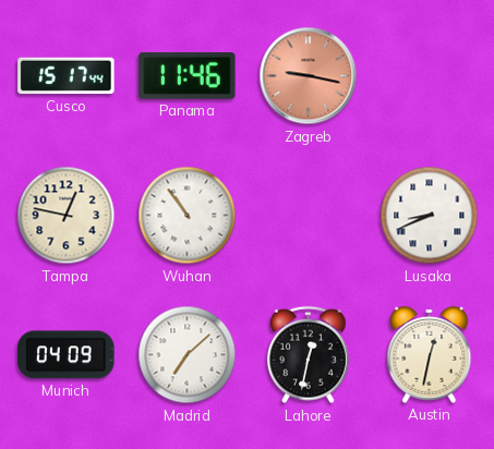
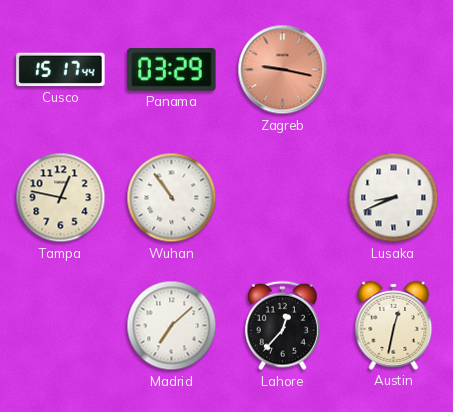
Panama: 11:46 -> 03:29
Munich: 04:09 -> none
Lahore: 12:32 -> 12:37
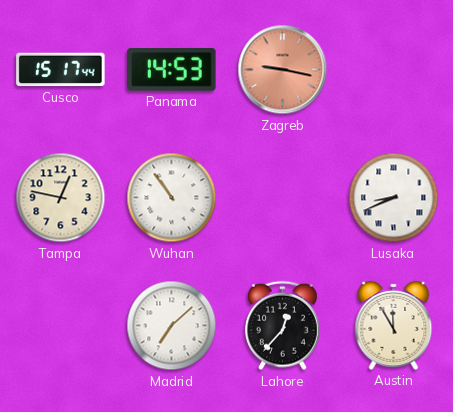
Panama: 03:29 -> 14:53
Austin: 12:32 -> 11:55
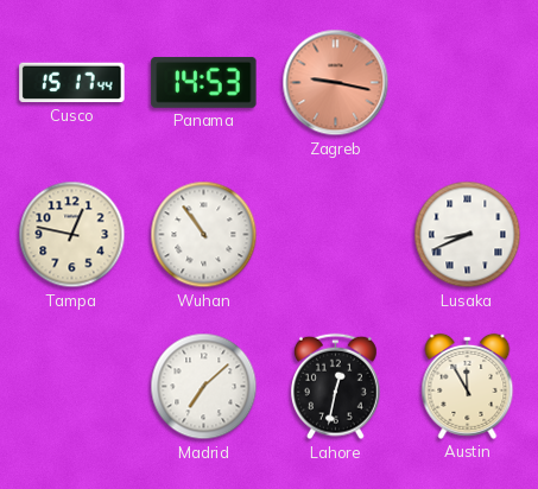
Lahore: 12:37 -> 12:32
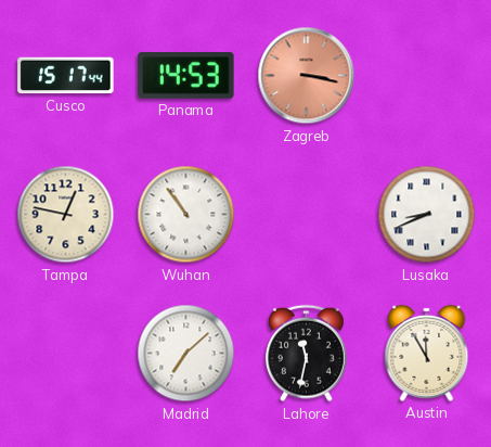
Zagreb: 9:17 -> 3:17
Lahore: 12:32 -> 11:32
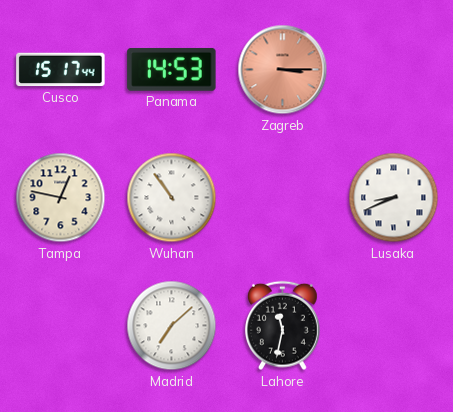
Zagreb: 3:17 -> 3:15
Austin: 11:55 -> none
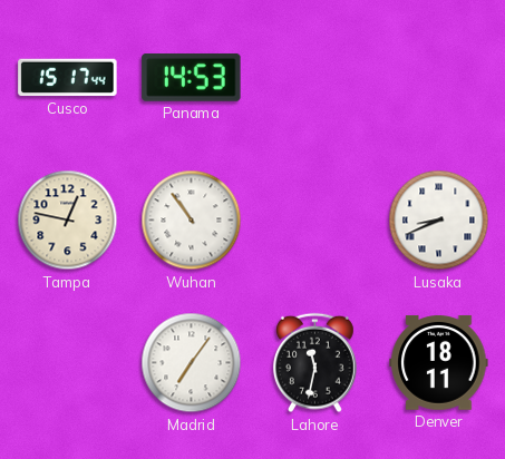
Zagreb: 3:15 -> none
Madrid: 7:08 -> 7:06
Denver: none -> 18:11
